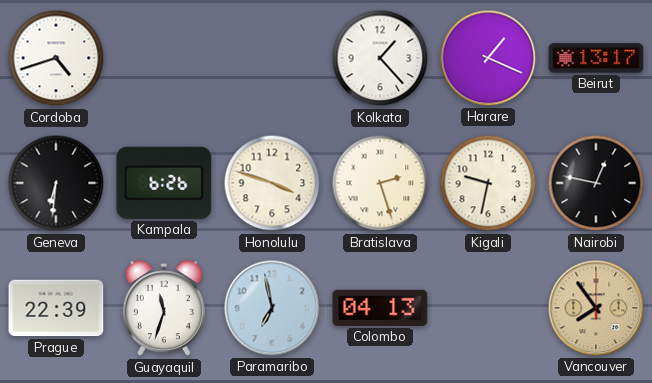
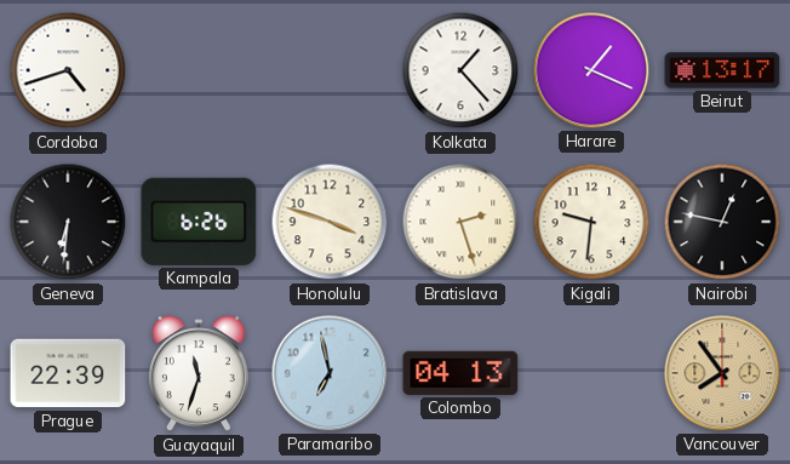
Kigali: 9:32 -> 9:31
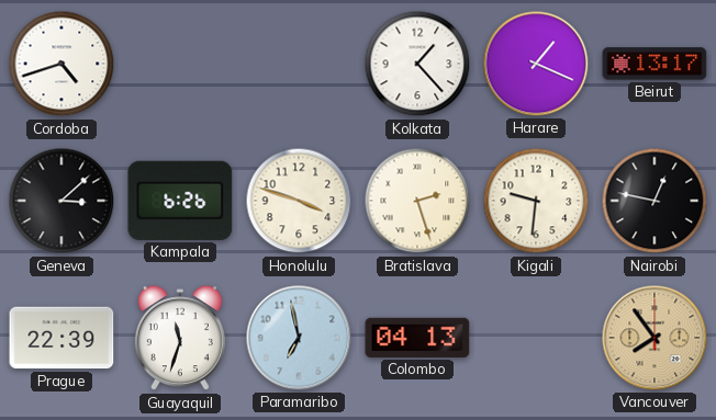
Geneva: 6:31 -> 3:08
